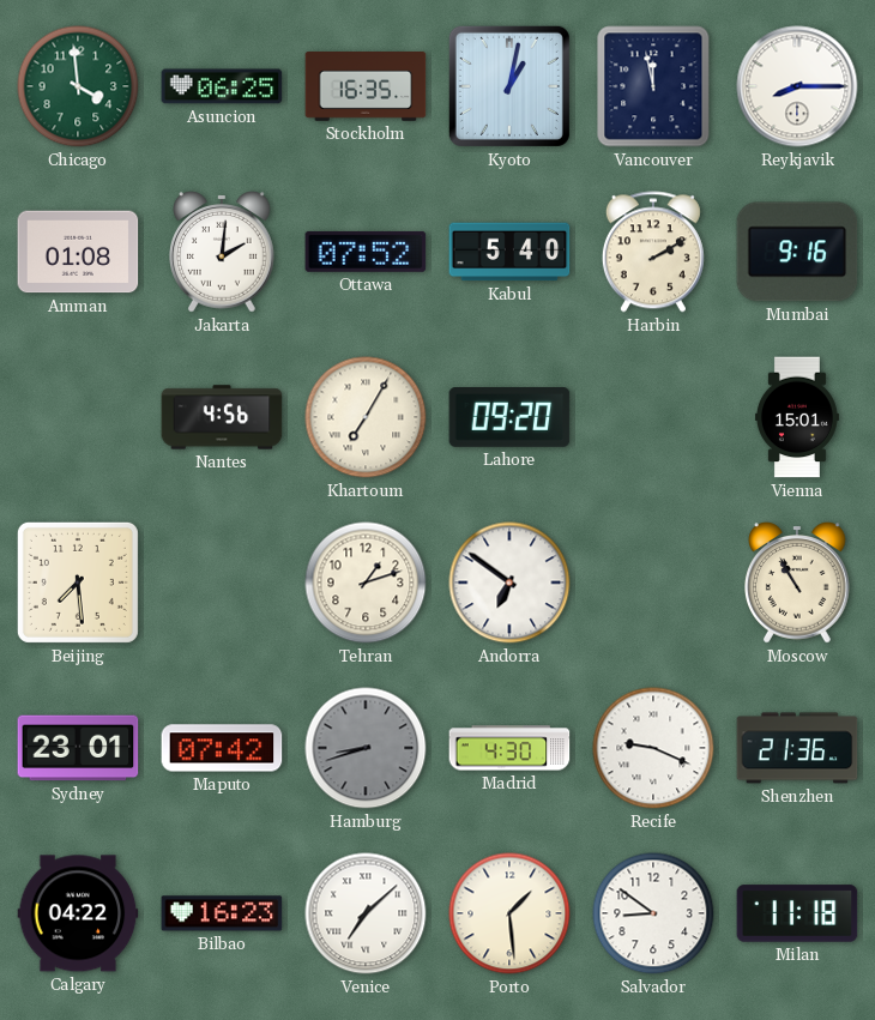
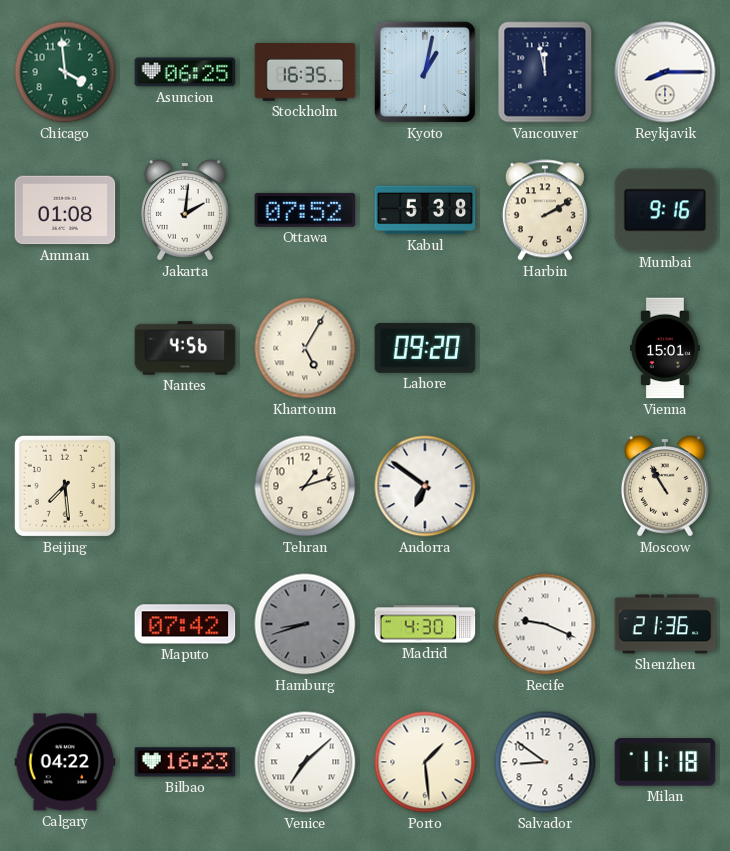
Kabul: 5:40 -> 5:38
Khartoum: 7:05 -> 5:05
Sydney: 23:01 -> none
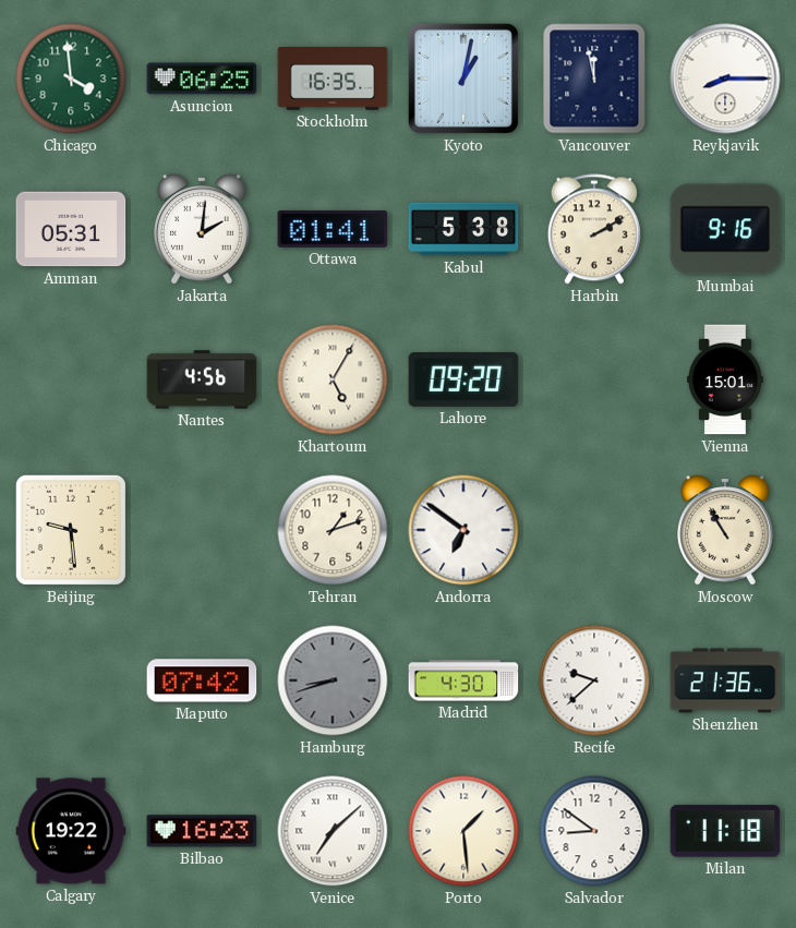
Amman: 01:08 -> 05:31
Ottawa: 07:52 -> 01:41
Beijing: 7:29 -> 9:29
Recife: 9:19 -> 9:38
Calgary: 04:22 -> 19:22
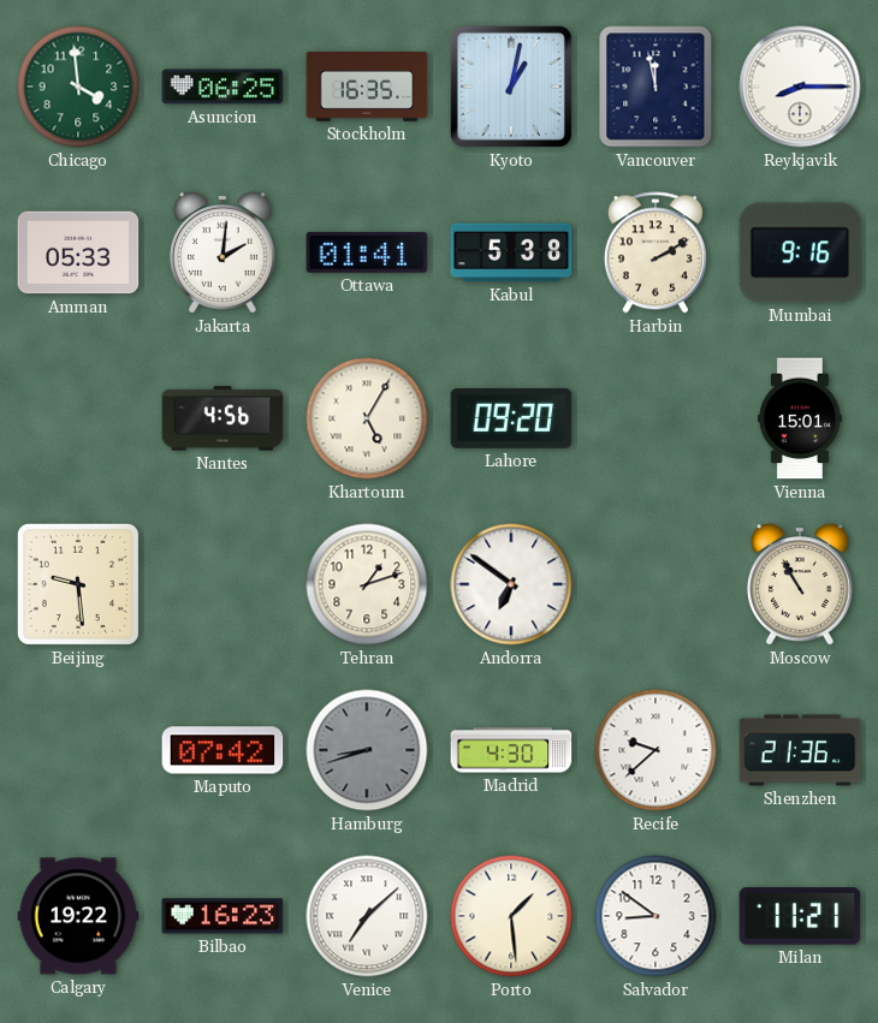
Amman: 05:31 -> 05:33
Milan: 11:18 -> 11:21
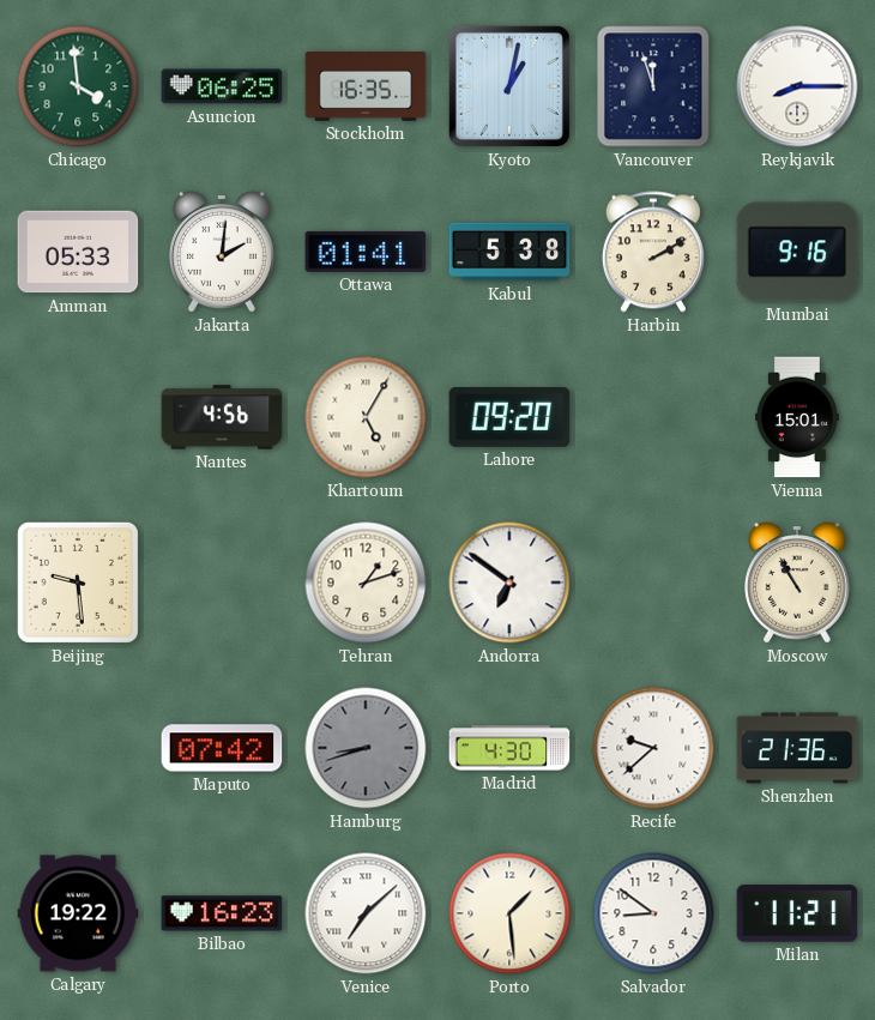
Vancouver: 11:58 -> 11:57
